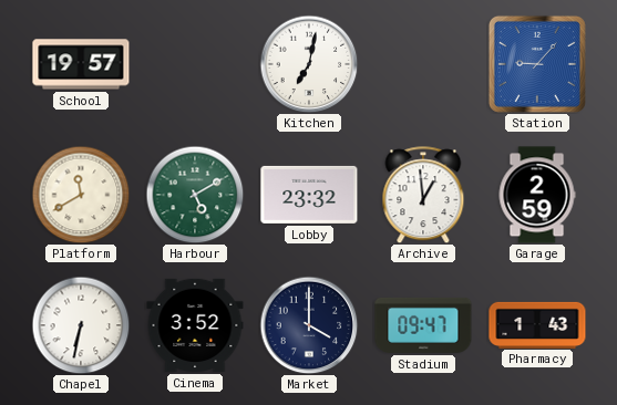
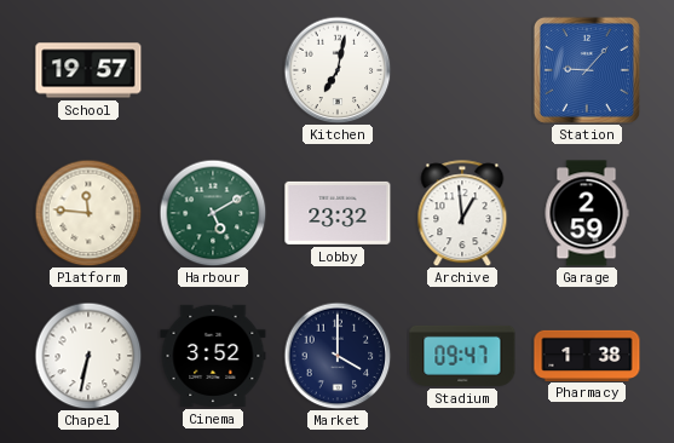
Platform: 11:40 -> 11:46
Pharmacy: 1:43 -> 1:38
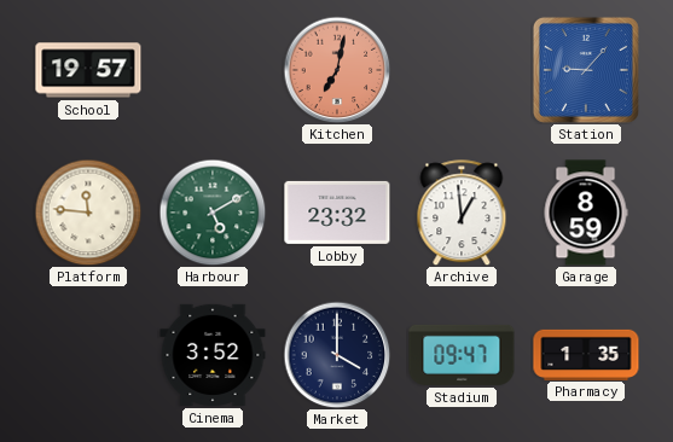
Kitchen dial: white -> salmon
Garage: 2:59 -> 8:59
Chapel: 6:32 -> none
Pharmacy: 1:38 -> 1:35
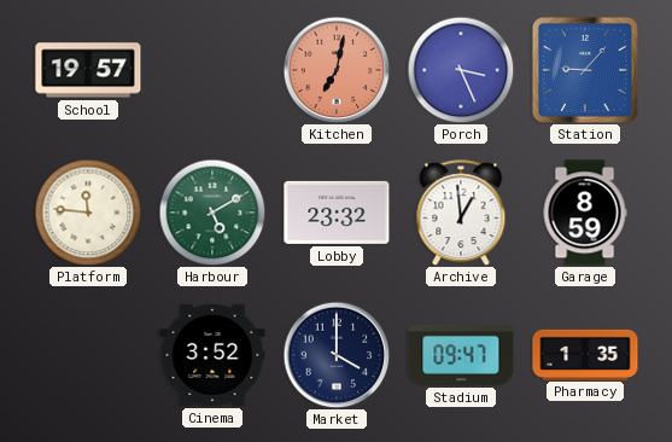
Porch: none -> 3:26
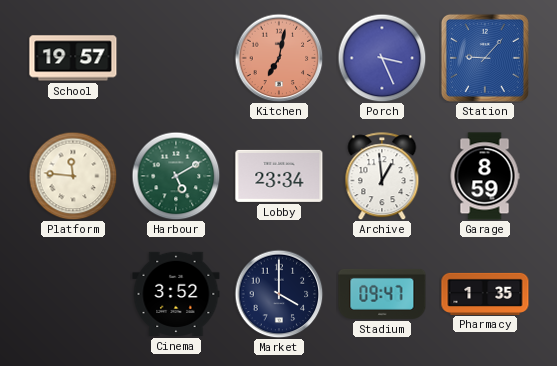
Lobby: 23:32 -> 23:34
